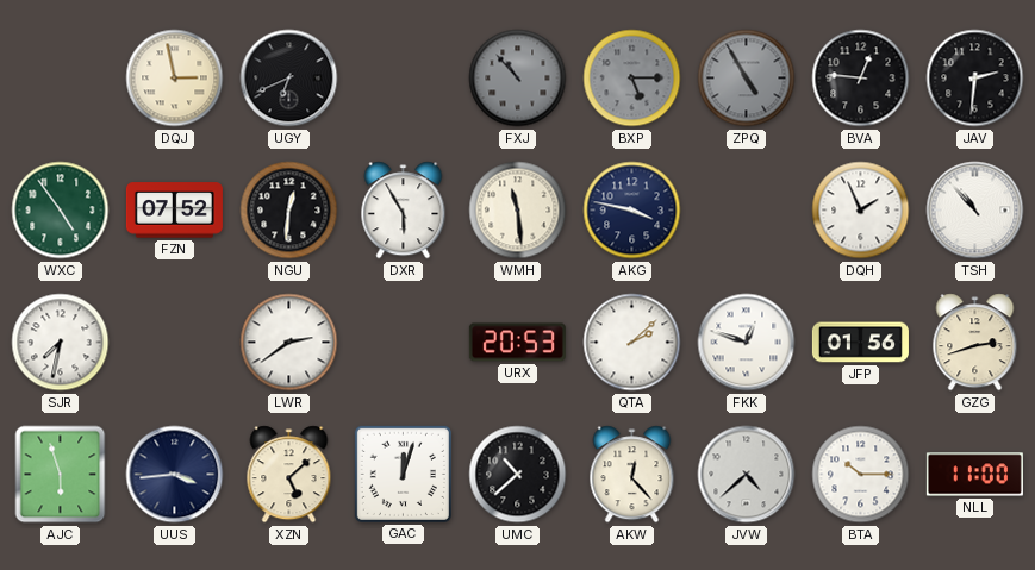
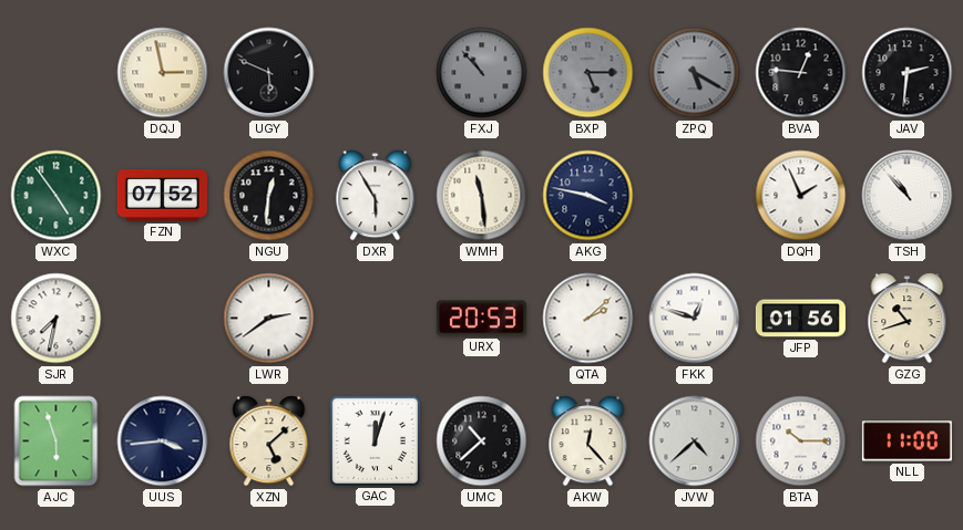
UGY: 6:41 -> 5:49
ZPQ: 4:55 -> 5:20
GZG: 2:42 -> 10:42
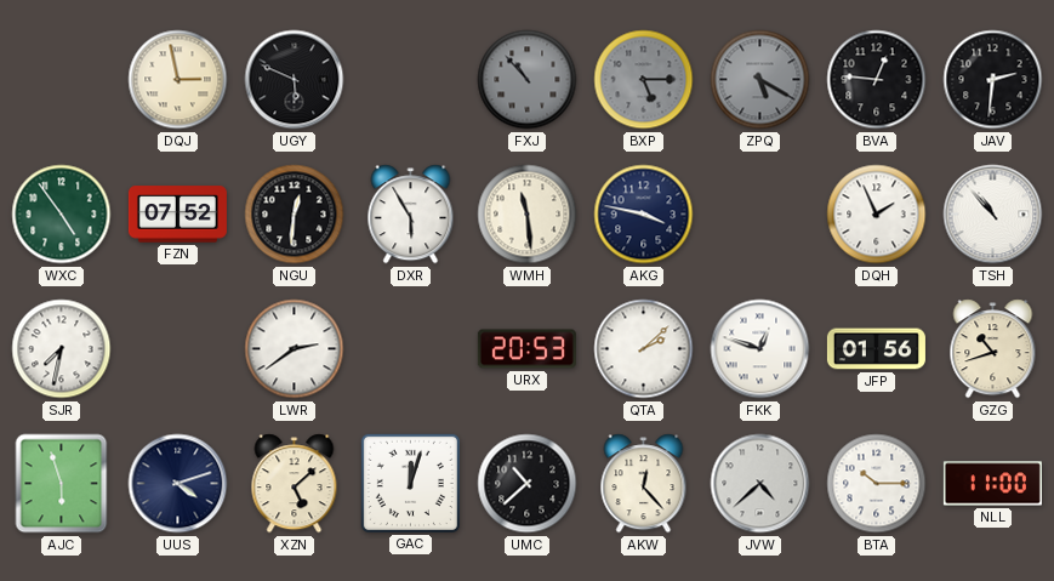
UUS: 3:44 -> 4:12
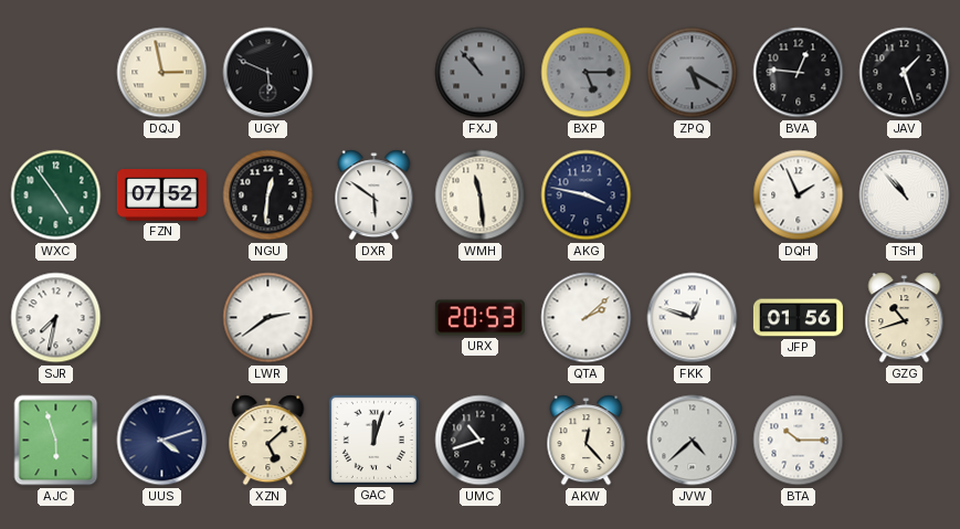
JAV: 2:31 -> 1:27
DXR: 5:55 -> 5:51
UMC: 10:38 -> 10:42
NLL: 11:00 -> none
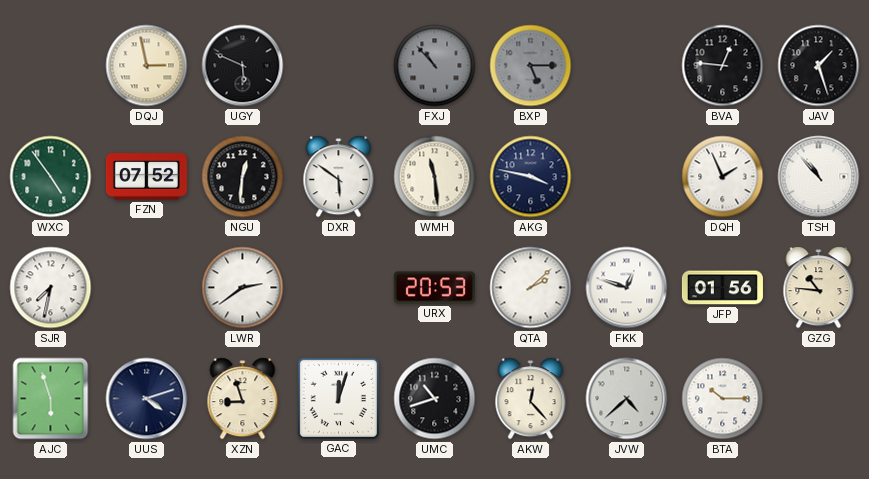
ZPQ: 5:20 -> none
GZG: 10:42 -> 10:46
XZN: 5:08 -> 8:57
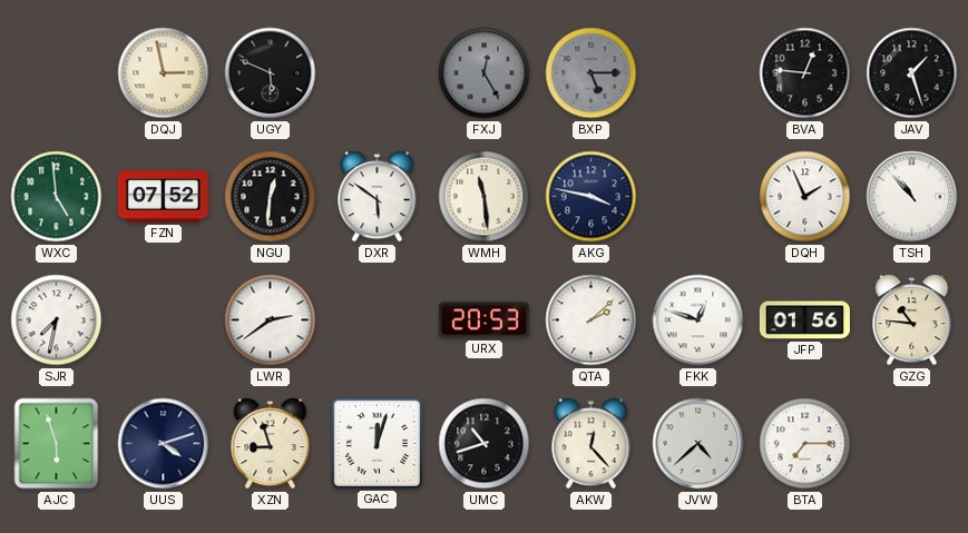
FXJ: 10:53 -> 12:25
WXC: 4:54 -> 4:59
BTA: 10:15 -> 7:15
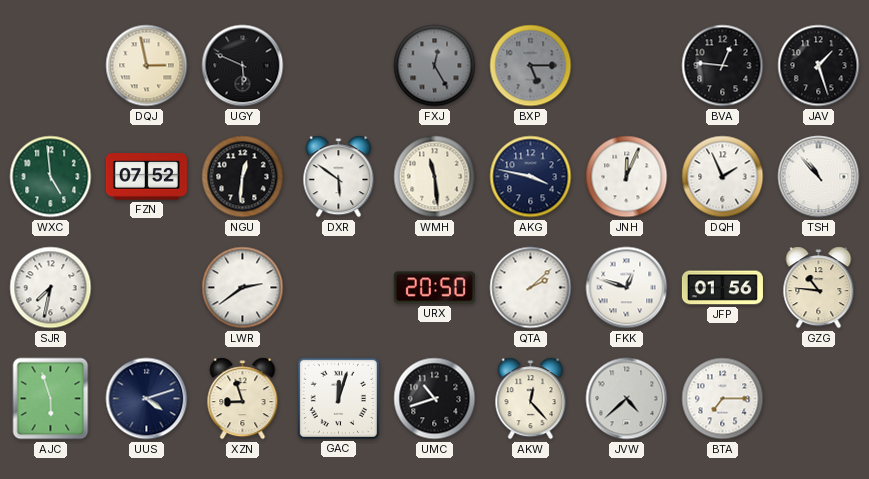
JNH: none -> 12:04
URX: 20:53 -> 20:50
